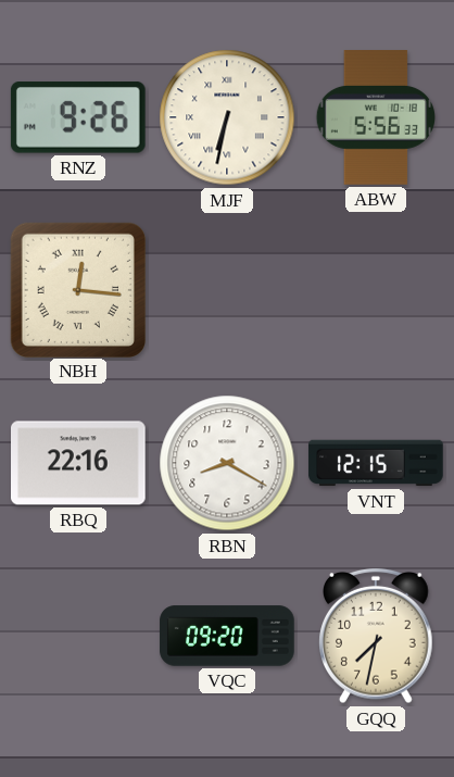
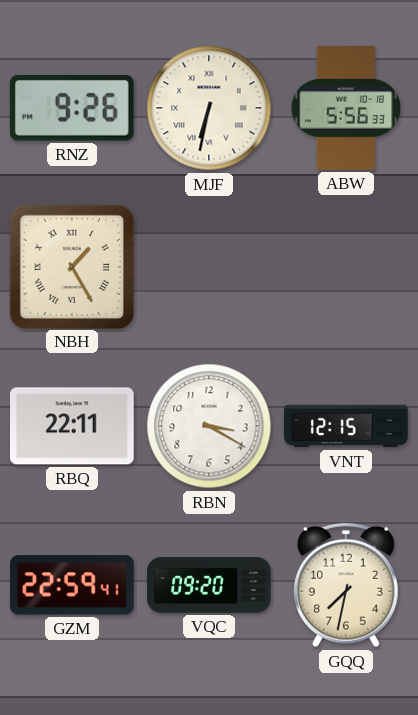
NBH: 12:16 -> 1:25
RBQ: 22:16 -> 22:11
RBN: 8:20 -> 3:20
GZM: none -> 22:59
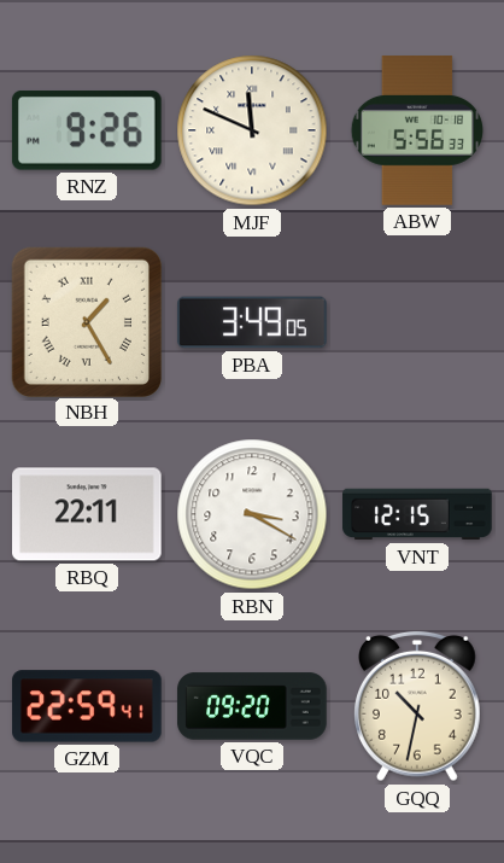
MJF: 6:32 -> 11:49
PBA: none -> 3:49
GQQ: 7:32 -> 10:32
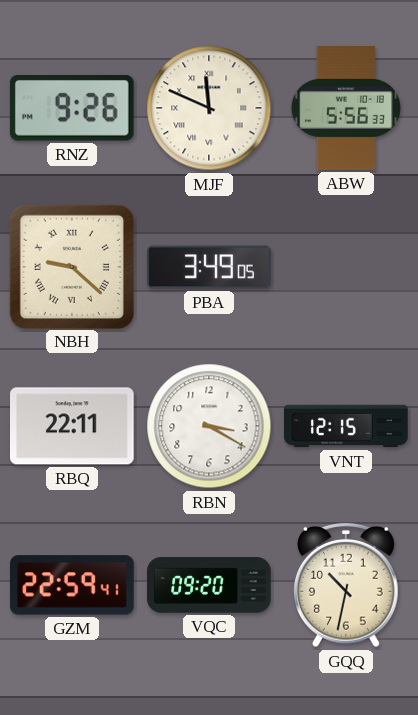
NBH: 1:25 -> 9:22
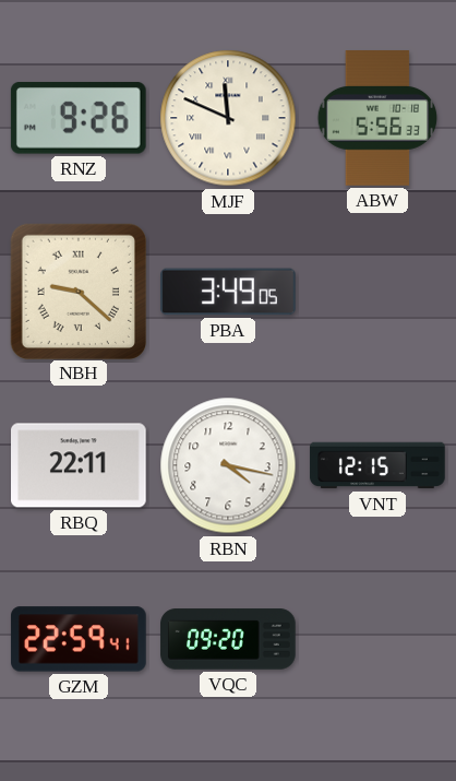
RBN: 3:20 -> 4:17
GQQ: 10:32 -> none
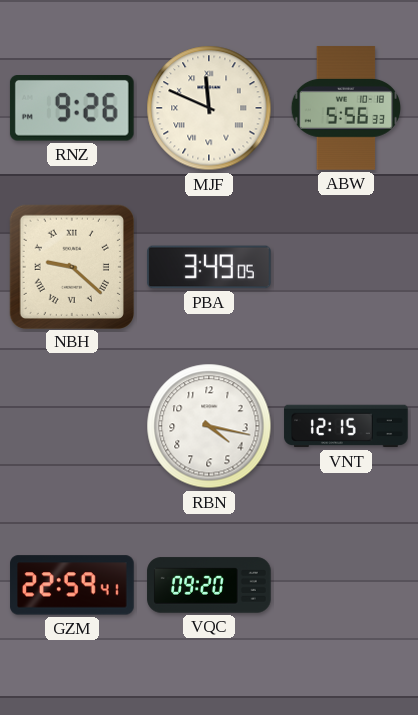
RBQ: 22:11 -> none
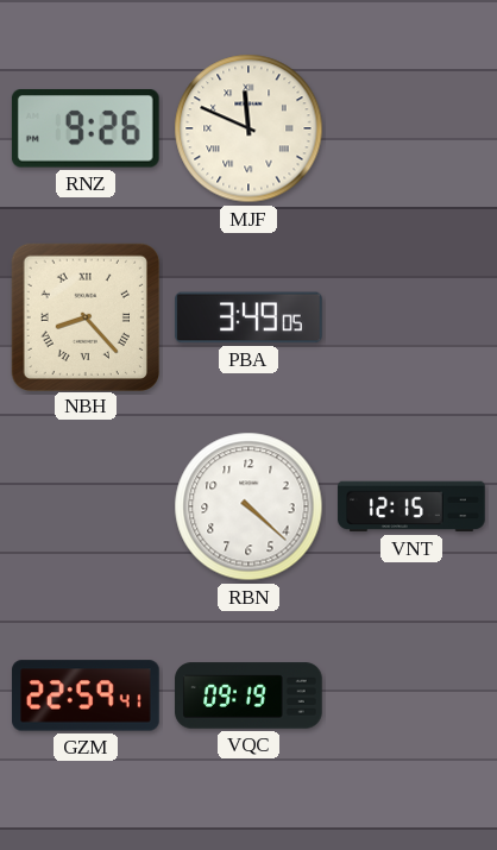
ABW: 5:56 -> none
NBH: 9:22 -> 8:23
RBN: 4:17 -> 4:22
VQC: 09:20 -> 09:19
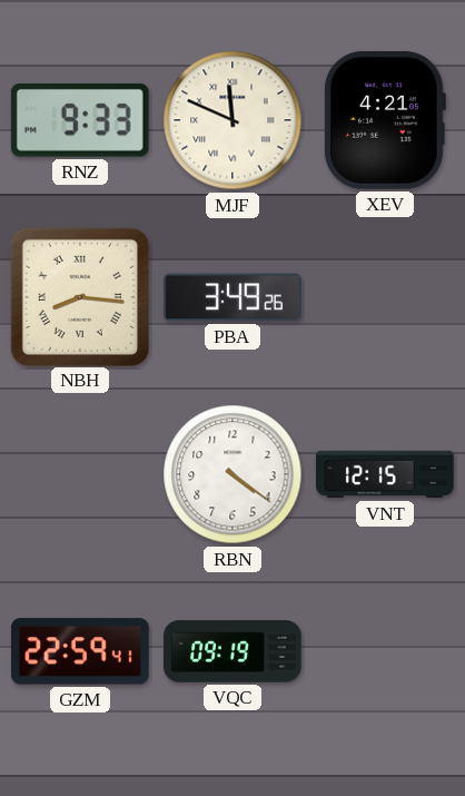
RNZ: 9:26 -> 9:33
XEV: none -> 4:21
NBH: 8:23 -> 8:16
PBA: 3:49:05 -> 3:49:26
RBN: 4:22 -> 4:21
